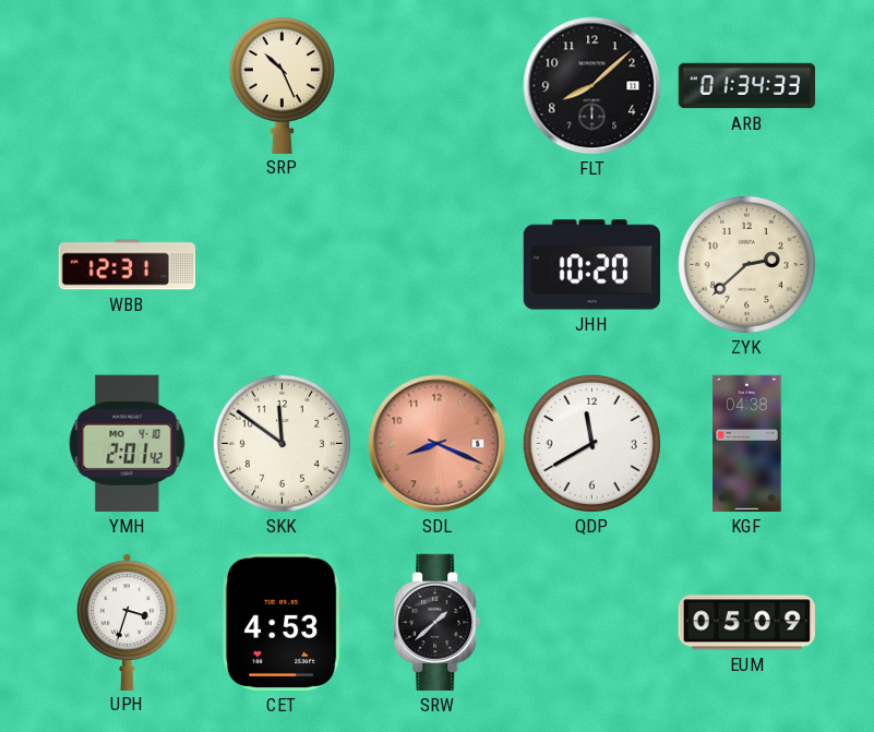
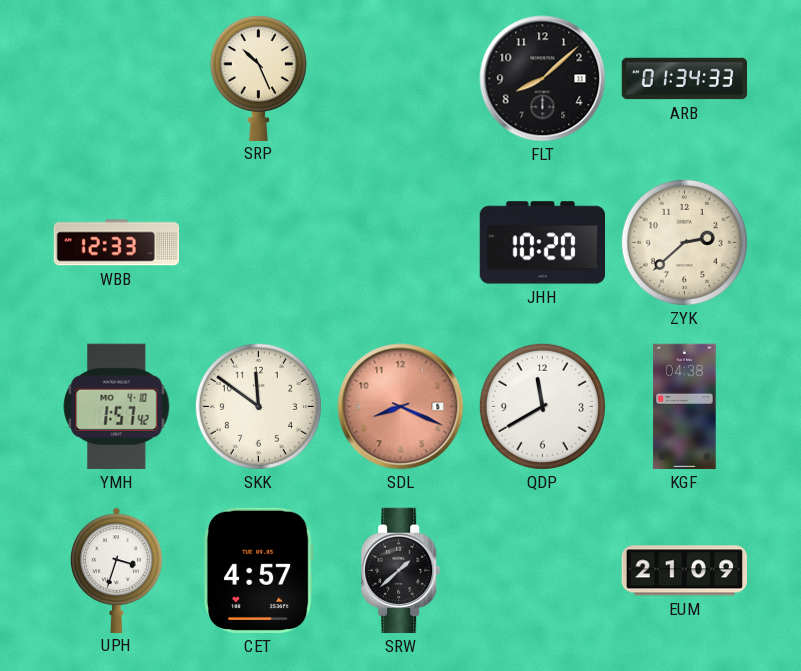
WBB: 12:31 -> 12:33
YMH: 2:01 -> 1:57
CET: 4:53 -> 4:57
EUM: 05:09 -> 21:09
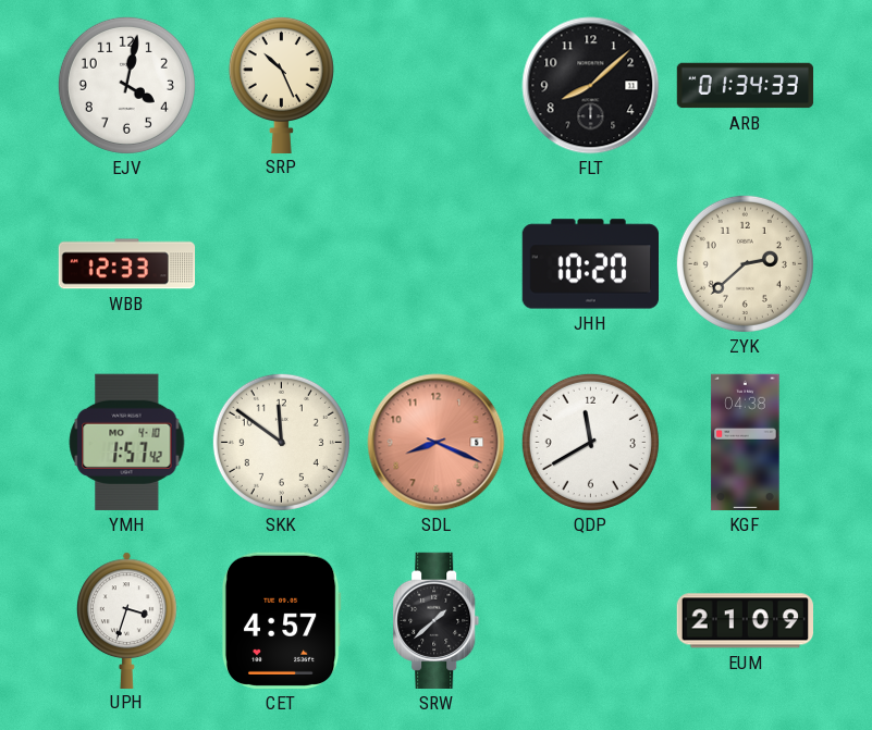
EJV: none -> 4:02
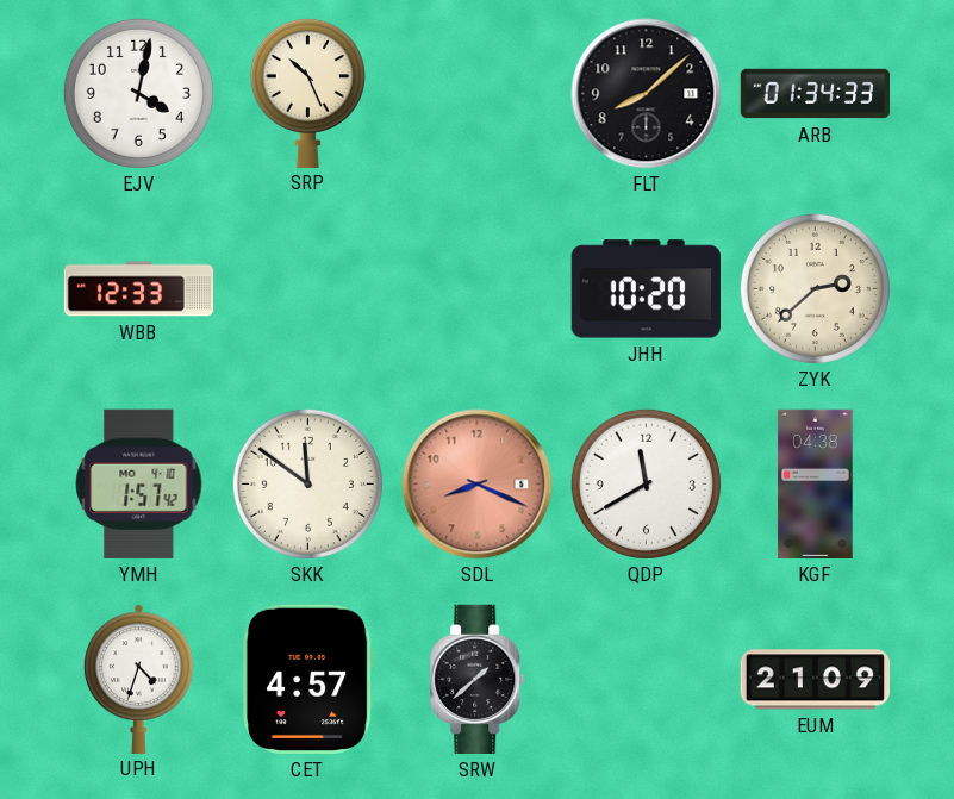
UPH: 3:33 -> 4:33
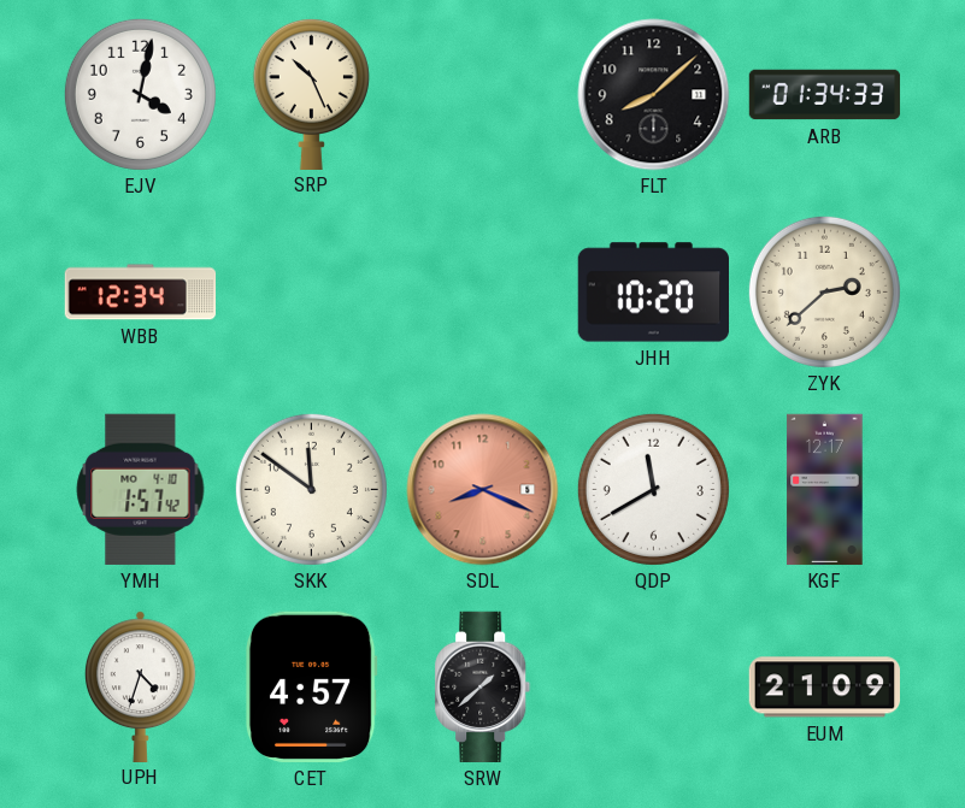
WBB: 12:33 -> 12:34
KGF: 04:38 -> 12:17
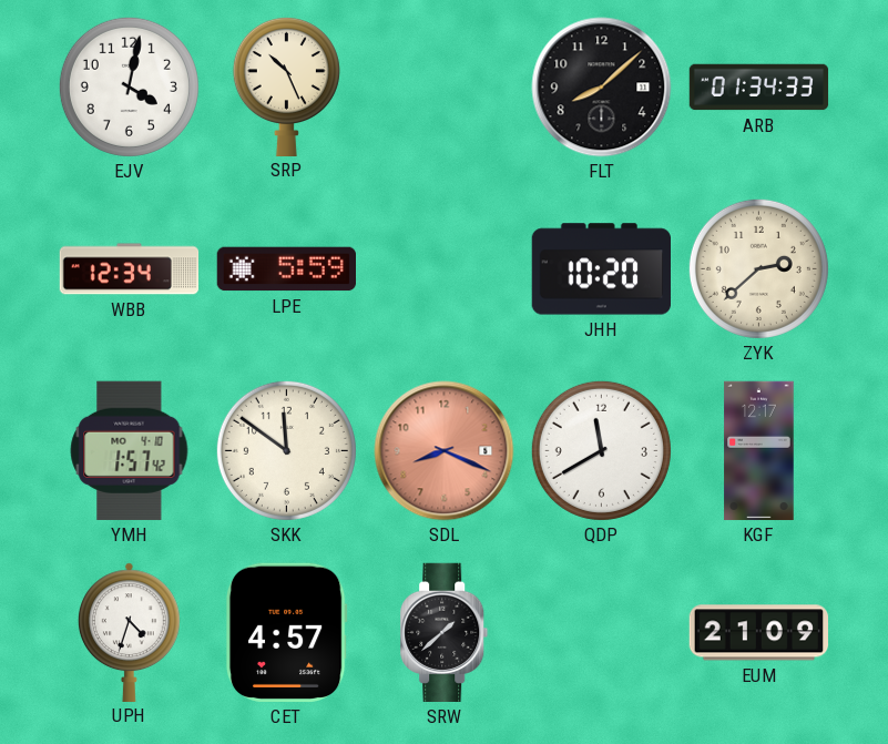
LPE: none -> 5:59
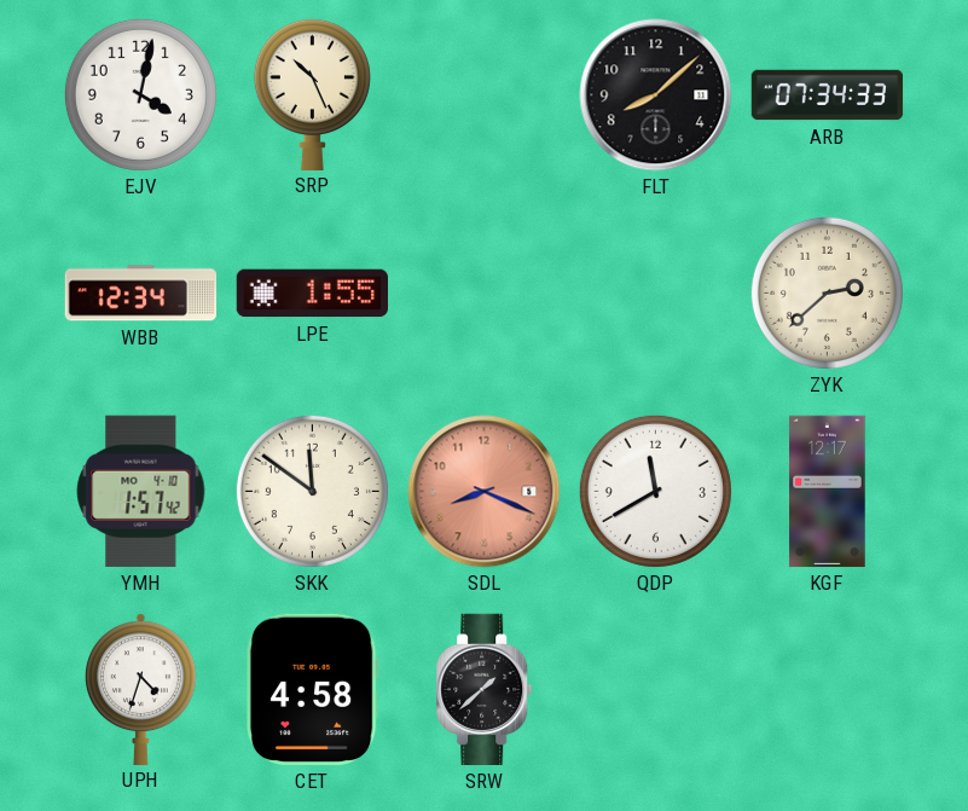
ARB: 01:34 -> 07:34
LPE: 5:59 -> 1:55
JHH: 10:20 -> none
CET: 4:57 -> 4:58
EUM: 21:09 -> none
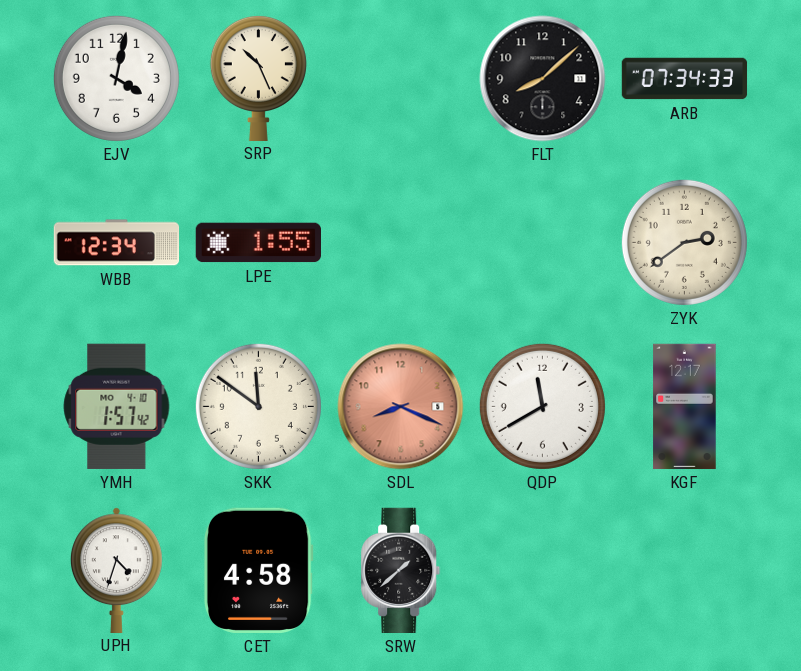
ZYK: 2:38 -> 2:39
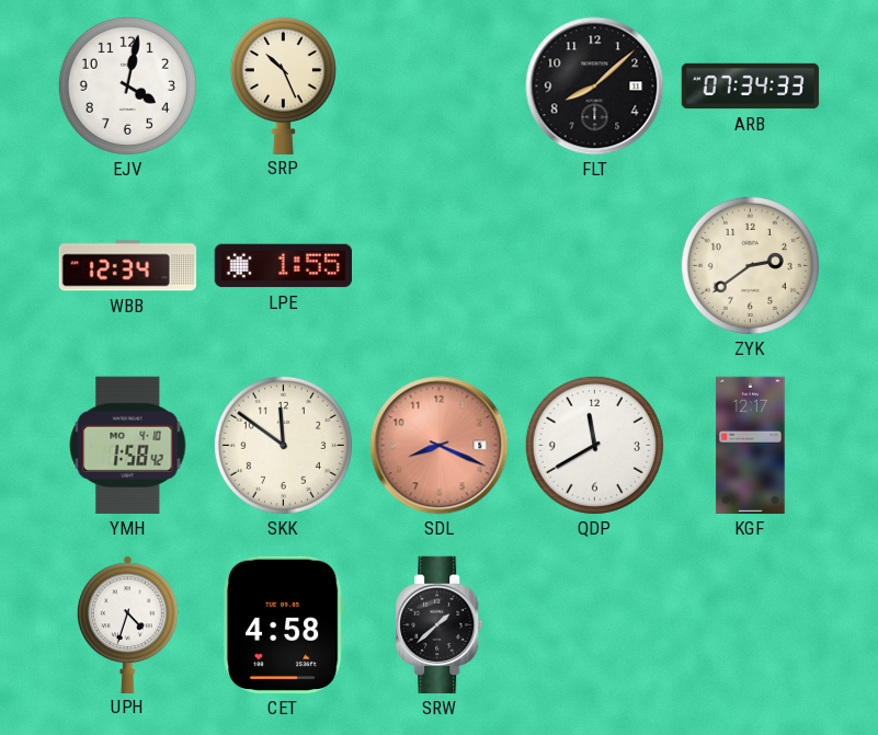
YMH: 1:57 -> 1:58
